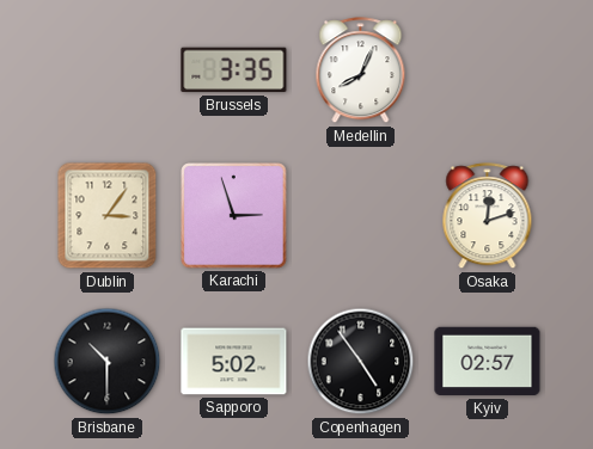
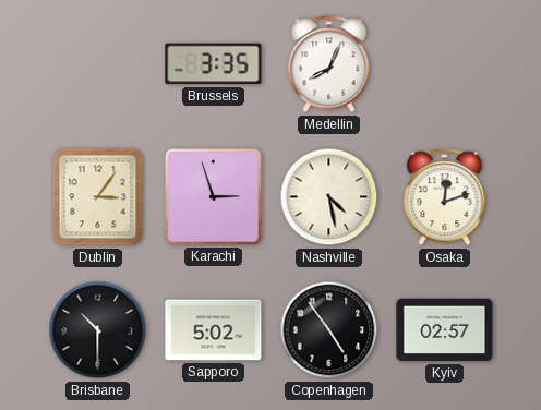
Nashville: none -> 4:28
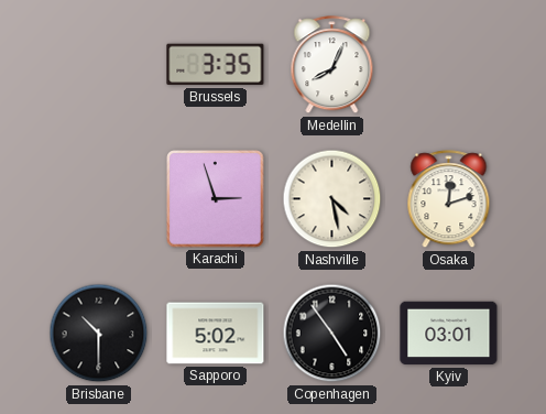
Dublin: 3:06 -> none
Kyiv: 02:57 -> 03:01
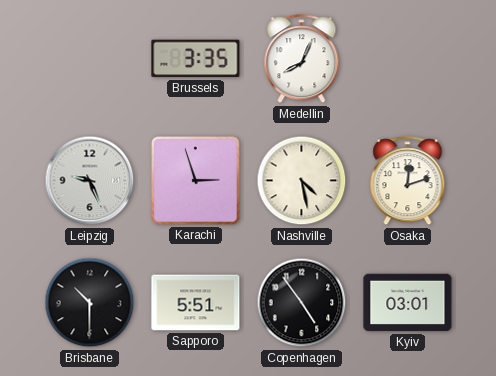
Leipzig: none -> 9:26
Sapporo: 5:02 -> 5:51
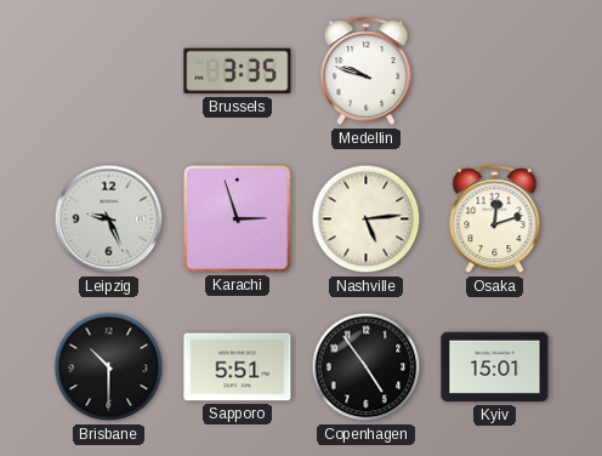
Medellin: 8:04 -> 9:48
Nashville: 4:28 -> 5:14
Kyiv: 03:01 -> 15:01
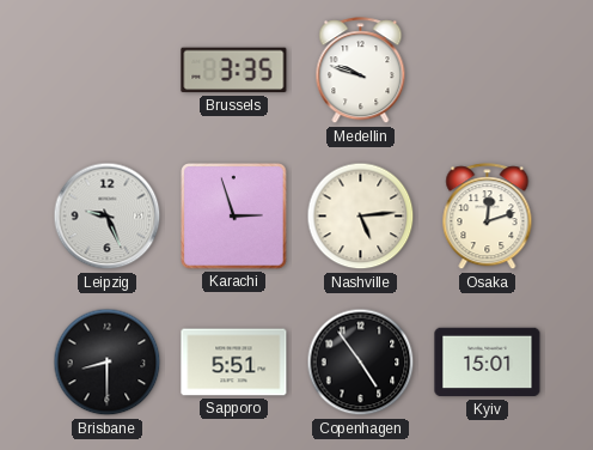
Brisbane: 10:30 -> 8:30
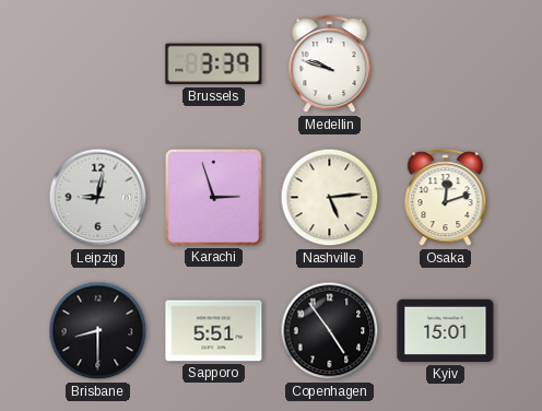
Brussels: 3:35 -> 3:39
Leipzig: 9:26 -> 9:02
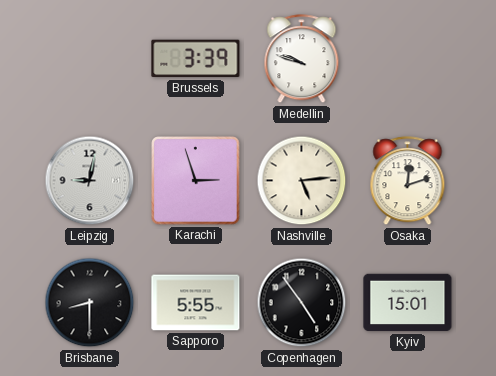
Sapporo: 5:51 -> 5:55
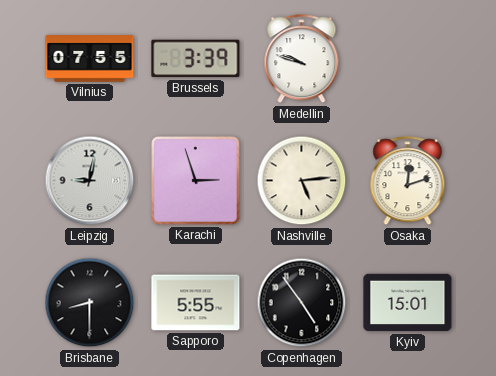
Vilnius: none -> 07:55
